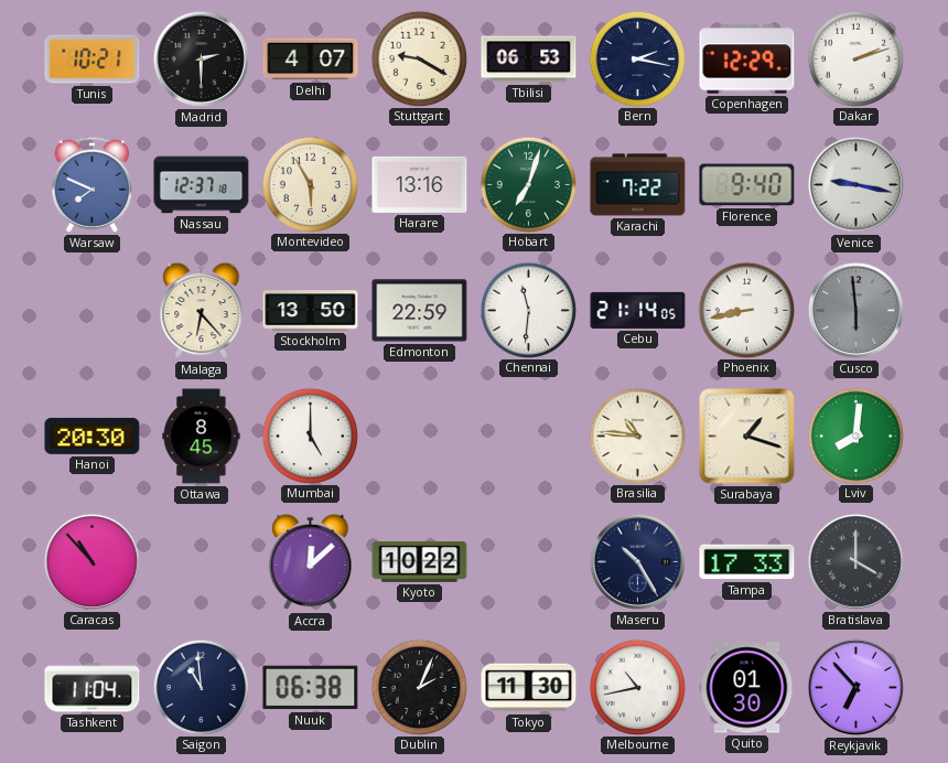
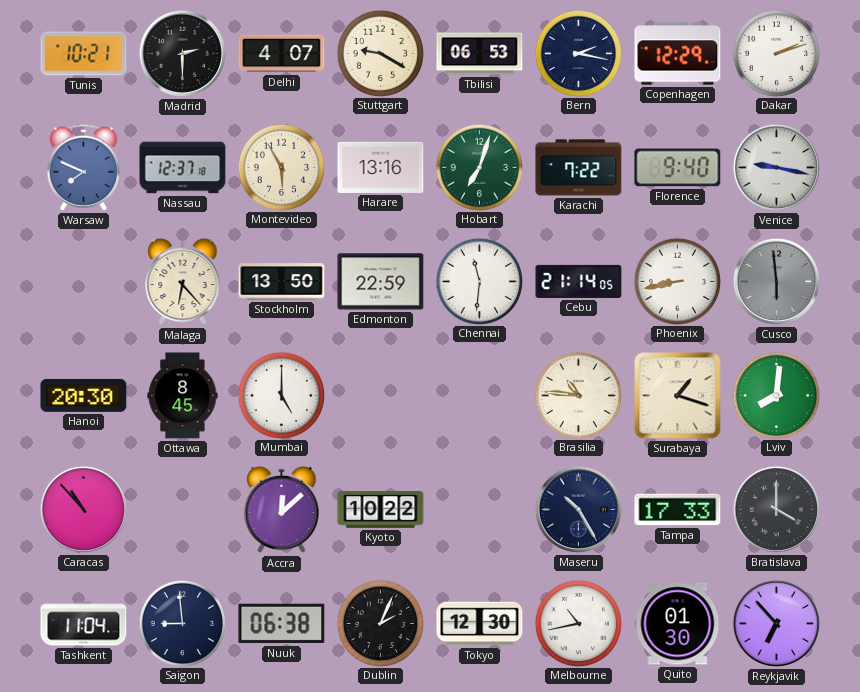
Saigon: 10:59 -> 8:59
Tokyo: 11:30 -> 12:30
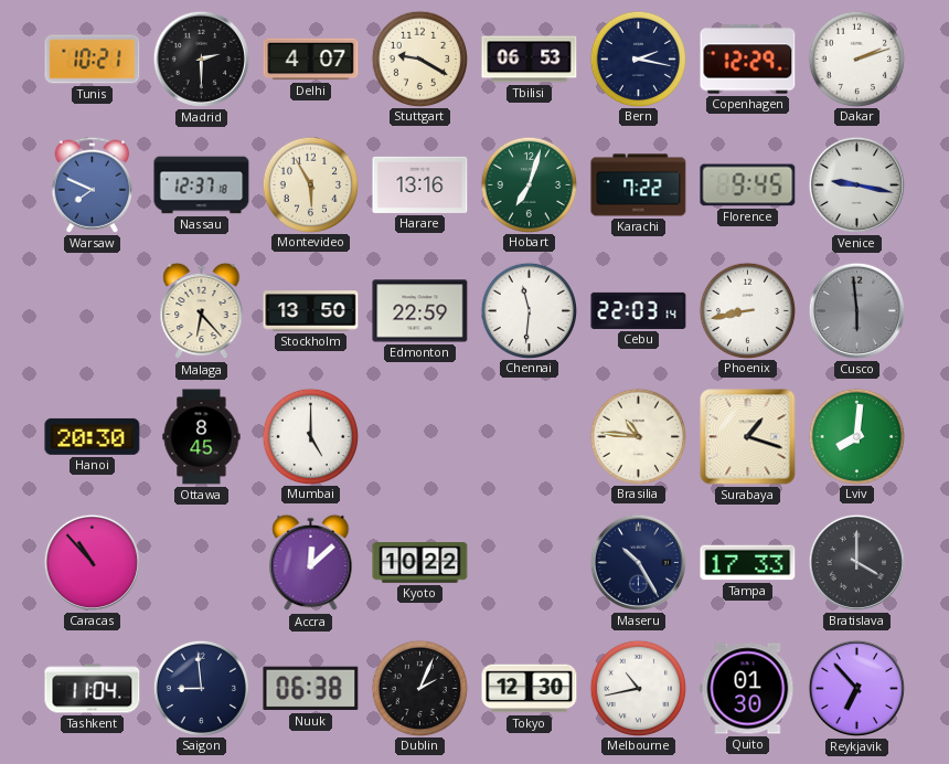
Florence: 9:40 -> 9:45
Cebu: 21:14 -> 22:03
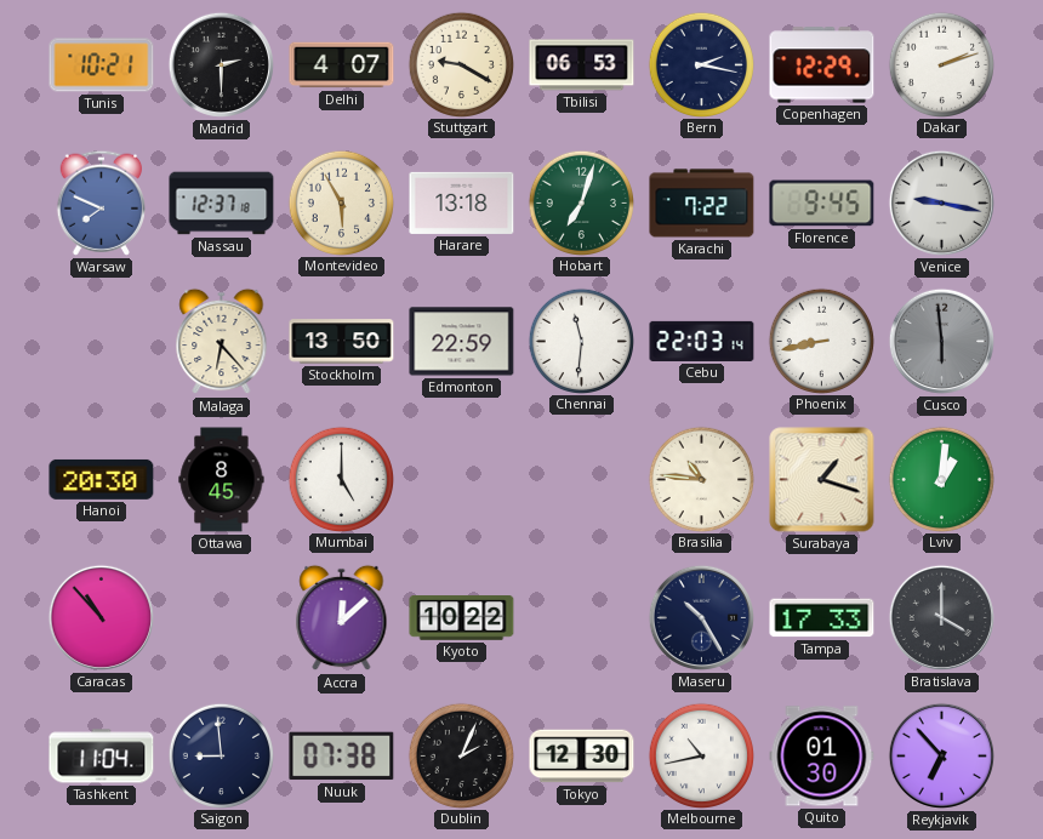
Harare: 13:16 -> 13:18
Lviv: 8:01 -> 1:01
Nuuk: 06:38 -> 07:38
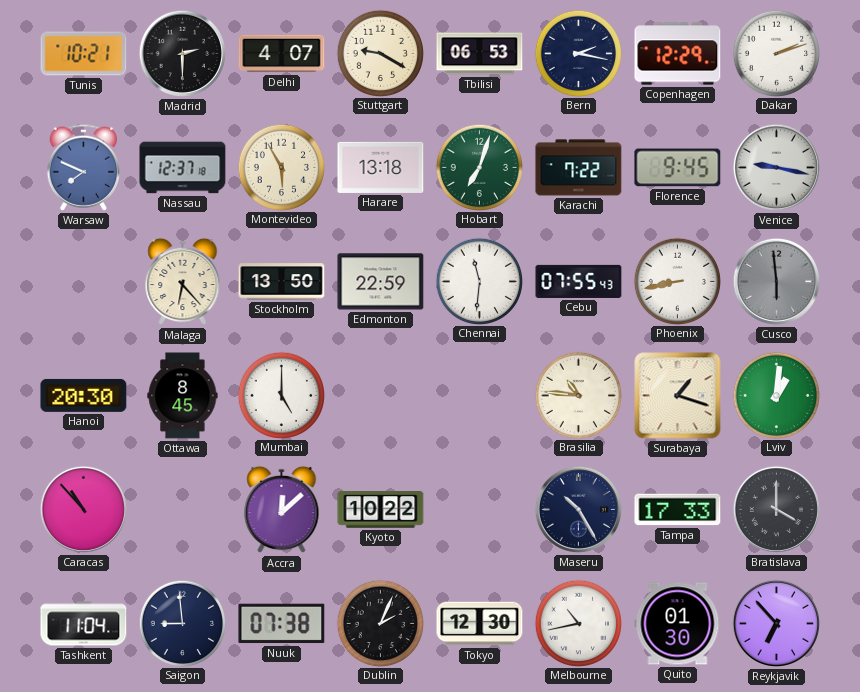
Cebu: 22:03 -> 07:55
